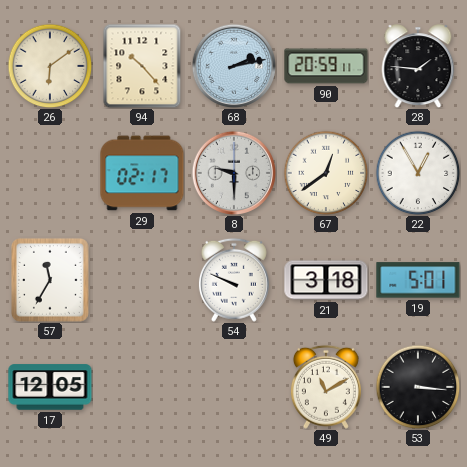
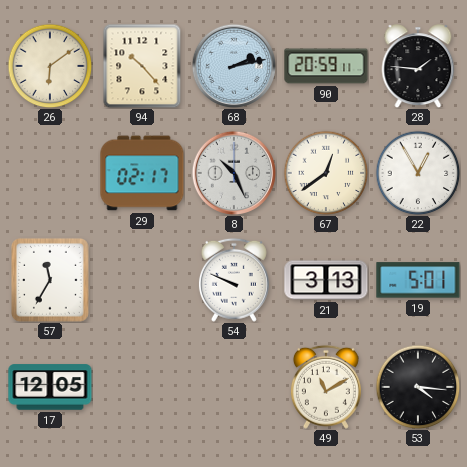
8: 9:30 -> 10:26
21: 3:18 -> 3:13
53: 3:16 -> 4:16
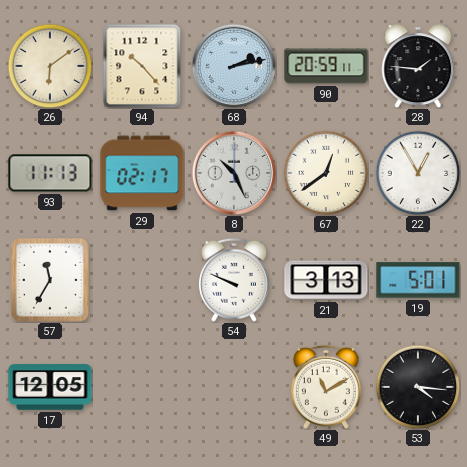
93: none -> 11:13
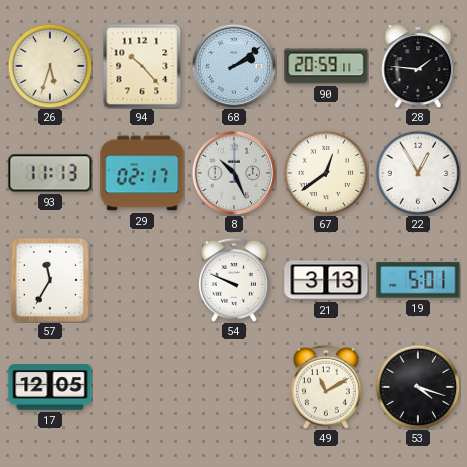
26: 6:09 -> 5:33
68: 2:13 -> 2:09
53: 4:16 -> 4:18
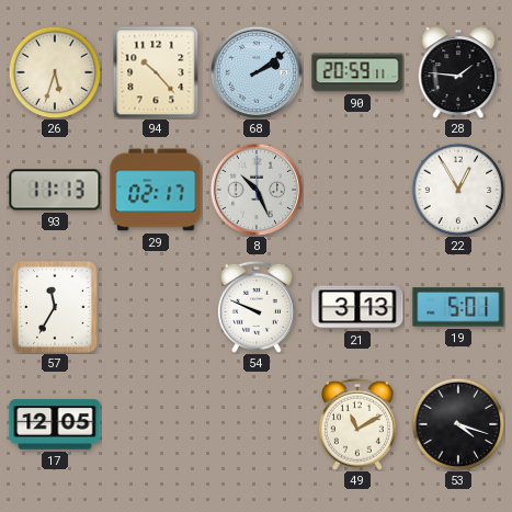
67: 12:39 -> none
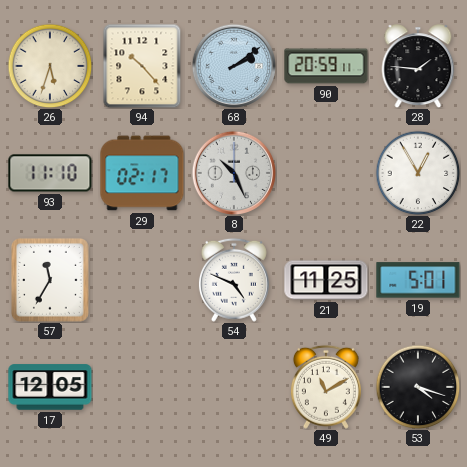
93: 11:13 -> 11:10
54: 9:49 -> 4:49
21: 3:13 -> 11:25
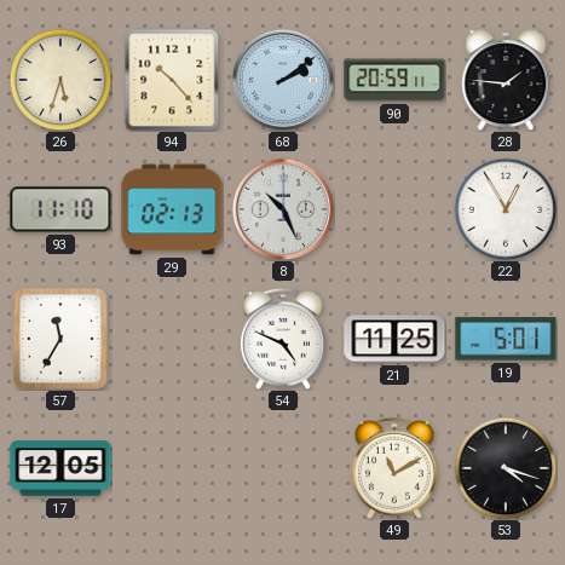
29: 02:17 -> 02:13
